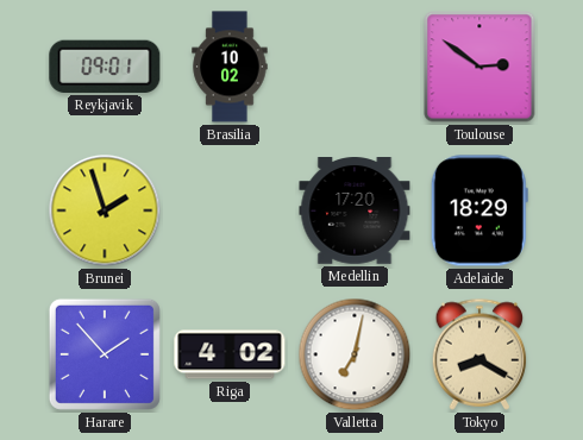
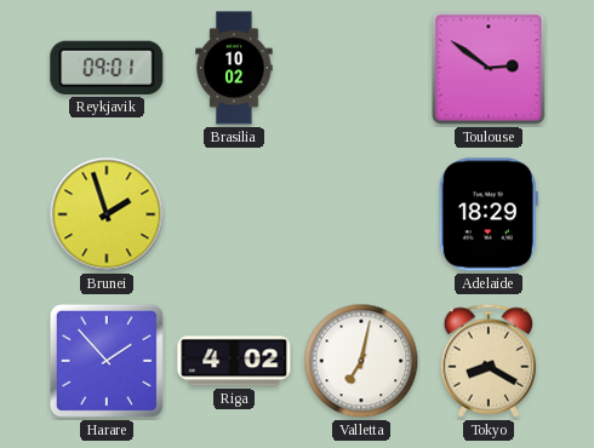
Medellin: 17:20 -> none
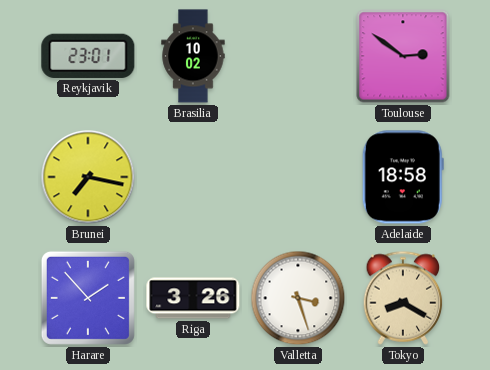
Reykjavik: 09:01 -> 23:01
Brunei: 1:57 -> 7:17
Adelaide: 18:29 -> 18:58
Riga: 4:02 -> 3:26
Valletta: 7:02 -> 3:27
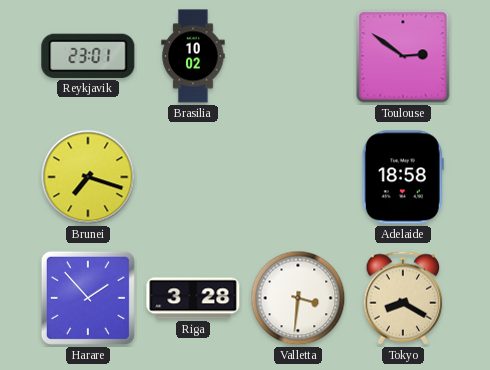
Brunei: 7:17 -> 7:18
Riga: 3:26 -> 3:28
Valletta: 3:27 -> 3:31
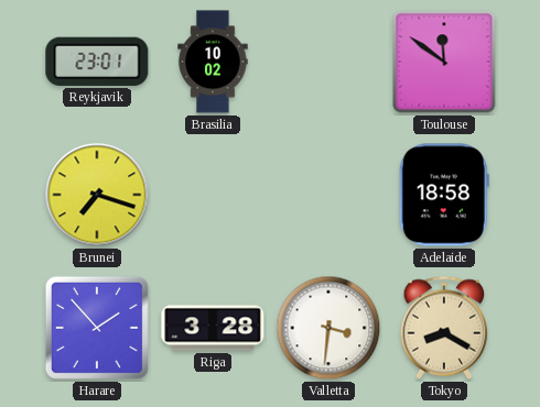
Toulouse: 2:51 -> 11:51
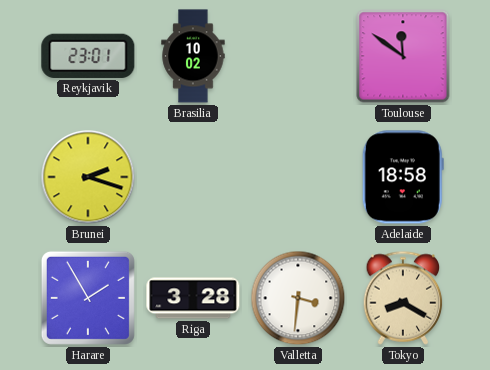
Brunei: 7:18 -> 2:18
Harare: 1:53 -> 1:55
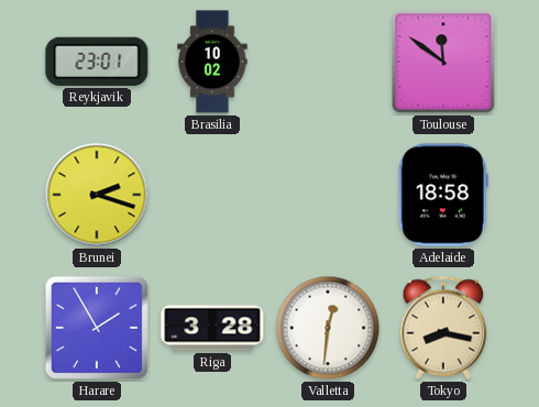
Valletta: 3:31 -> 12:31
Tokyo: 8:20 -> 8:17
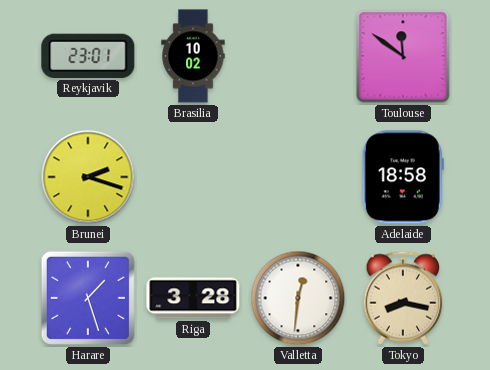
Harare: 1:55 -> 1:27
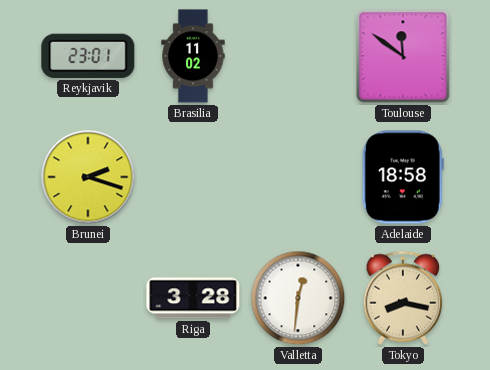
Brasilia: 10:02 -> 11:02
Harare: 1:27 -> none
